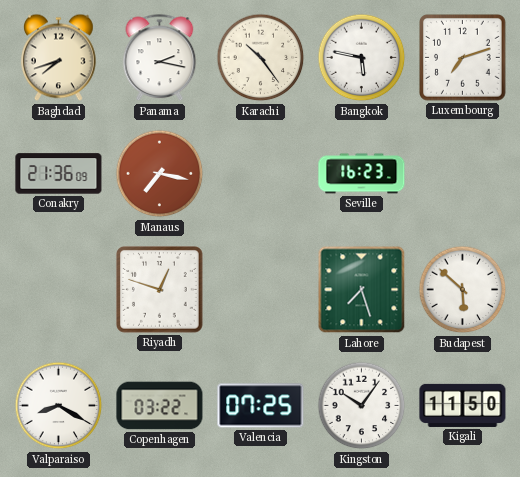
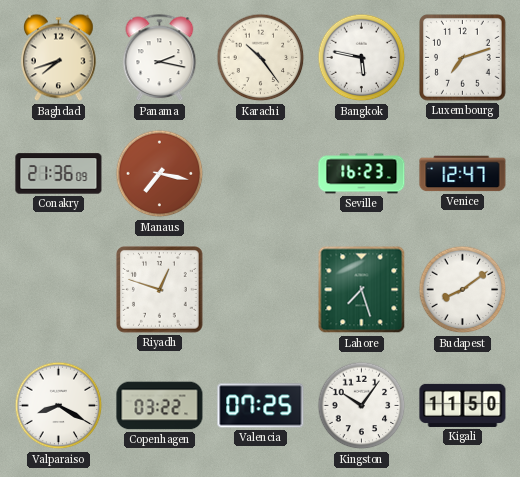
Venice: none -> 12:47
Budapest: 5:52 -> 8:09
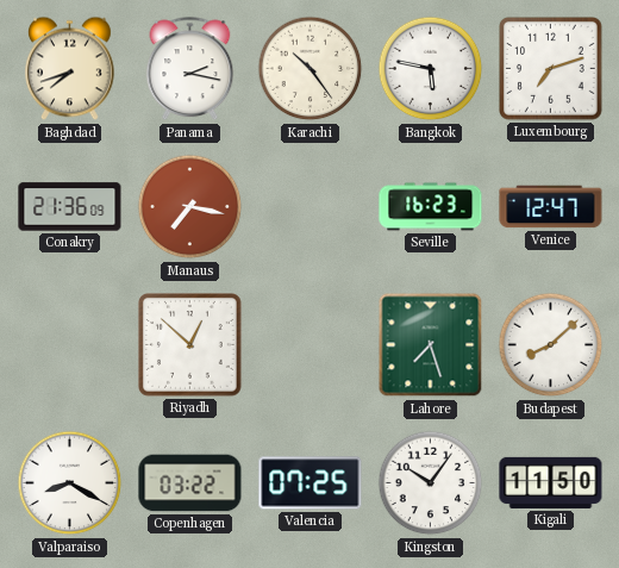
Riyadh: 12:48 -> 12:52
Budapest: 8:09 -> 8:08
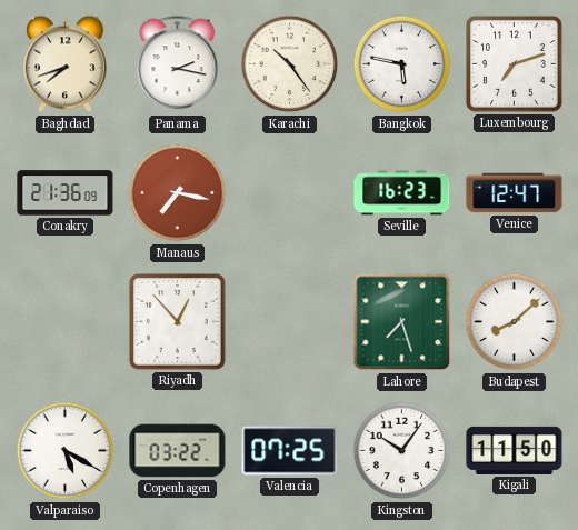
Riyadh: 12:52 -> 12:53
Valparaiso: 8:20 -> 5:20
